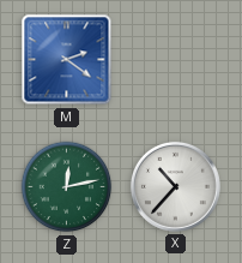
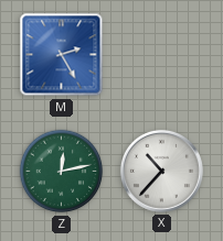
M: 2:21 -> 2:25
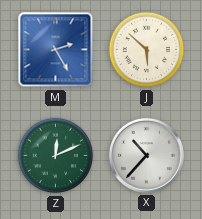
J: none -> 5:52
Z: 12:13 -> 12:11
